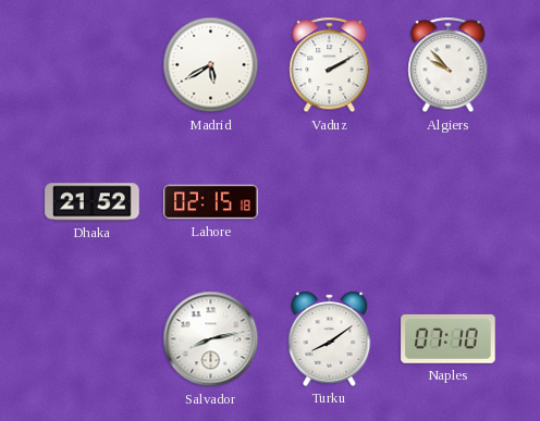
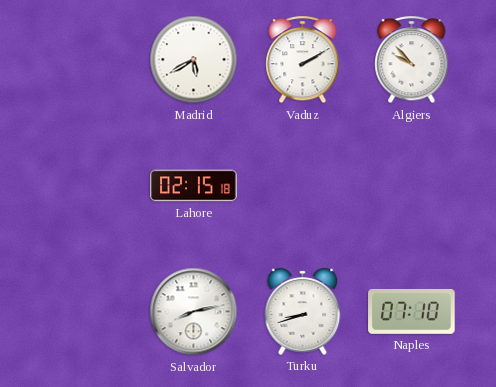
Dhaka: 21:52 -> none
Turku: 8:09 -> 8:42
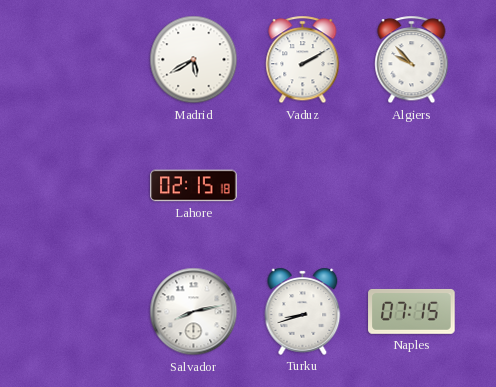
Naples: 07:10 -> 07:15
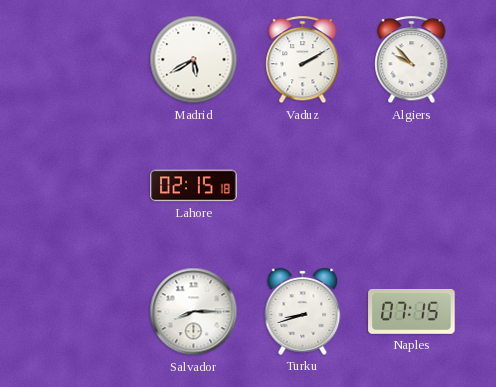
Salvador: 8:13 -> 8:15
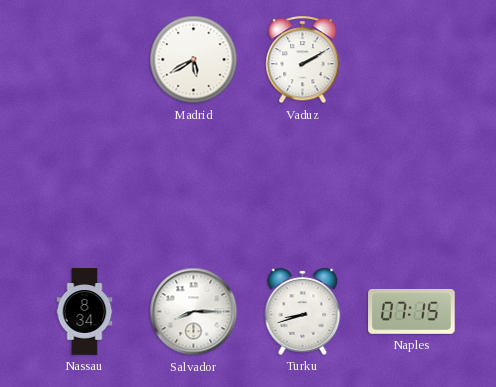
Algiers: 9:53 -> none
Lahore: 02:15 -> none
Nassau: none -> 8:34
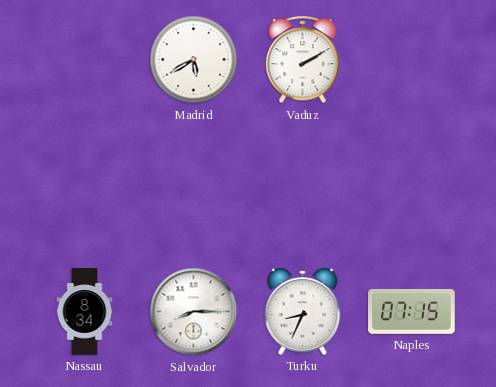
Turku: 8:42 -> 8:34
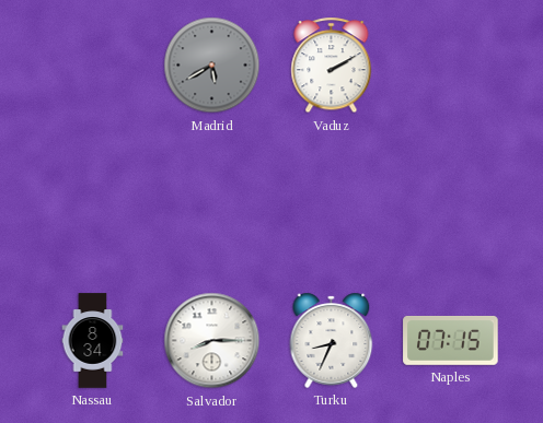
Madrid dial: white -> grey
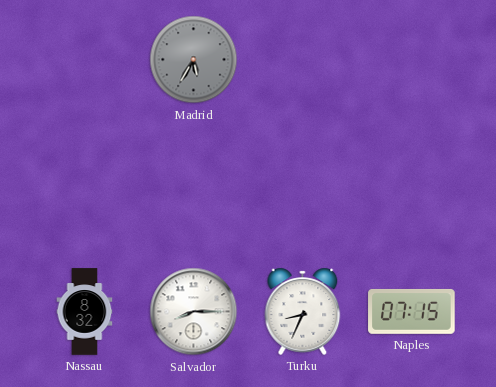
Madrid: 5:40 -> 5:35
Vaduz: 2:10 -> none
Nassau: 8:34 -> 8:32
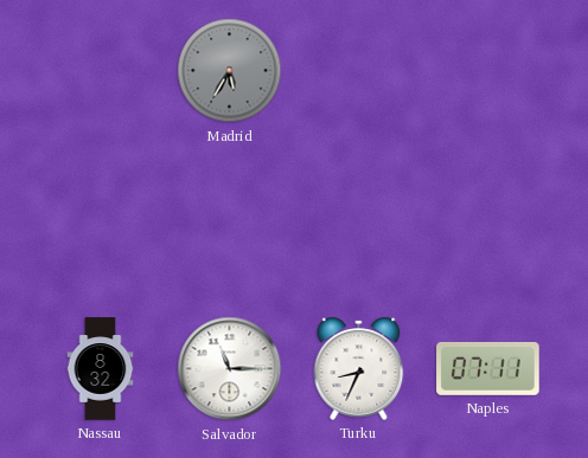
Salvador: 8:15 -> 11:15
Naples: 07:15 -> 07:11
